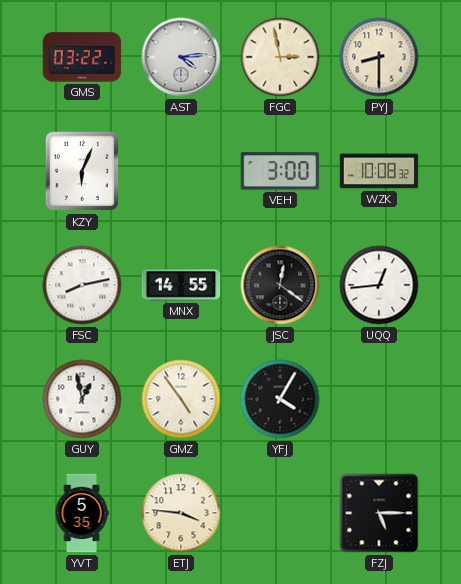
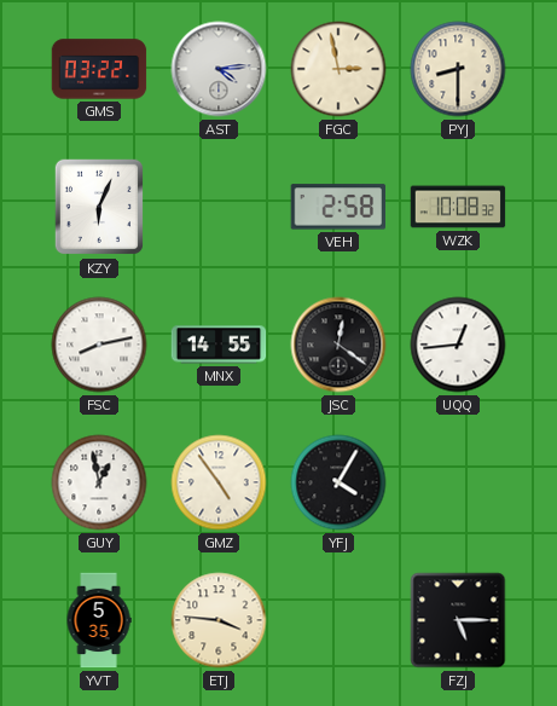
VEH: 3:00 -> 2:58
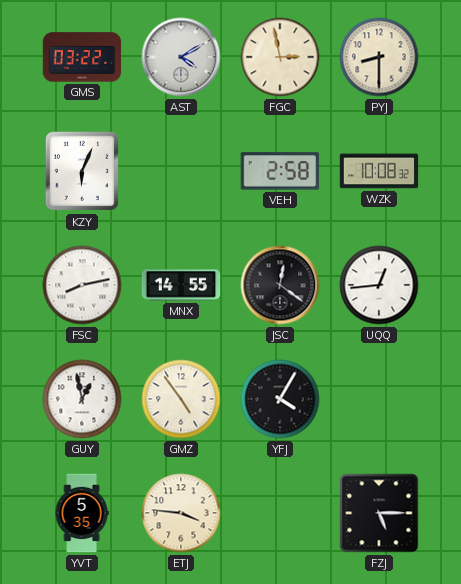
AST: 4:14 -> 4:10
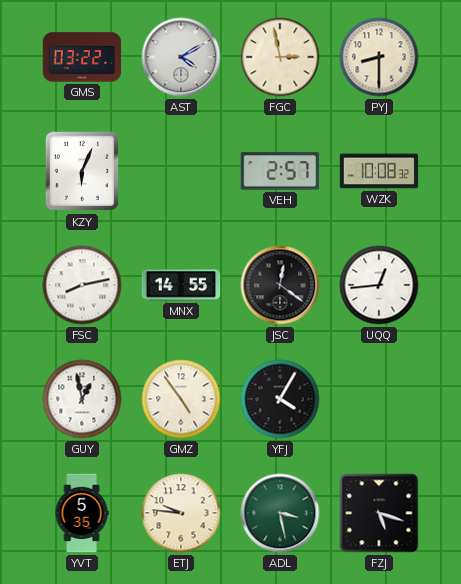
VEH: 2:58 -> 2:57
ETJ: 3:46 -> 9:46
ADL: none -> 3:28
FZJ: 5:15 -> 5:18
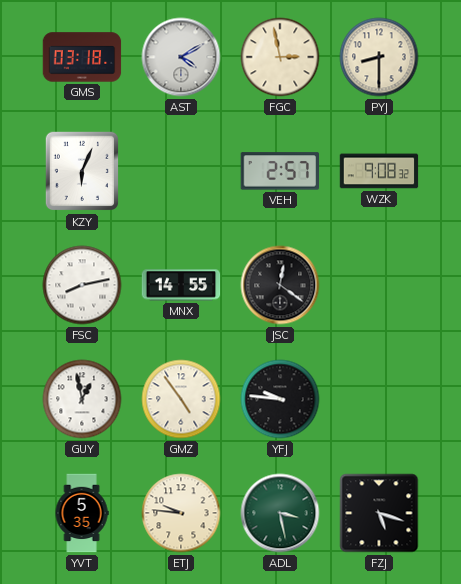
GMS: 03:22 -> 03:18
WZK: 10:08 -> 9:08
UQQ: 12:44 -> none
YFJ: 4:05 -> 9:46
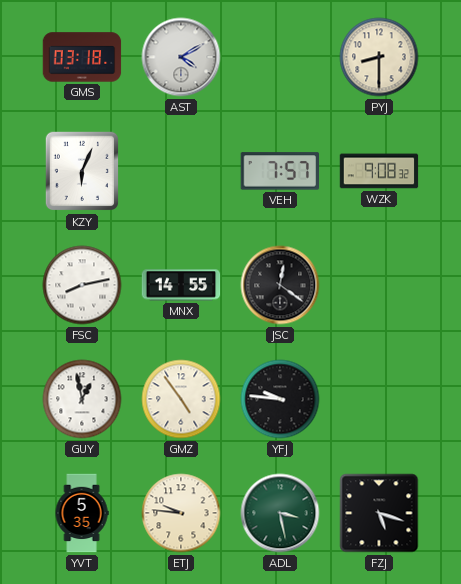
FGC: 2:58 -> none
VEH: 2:57 -> 7:57
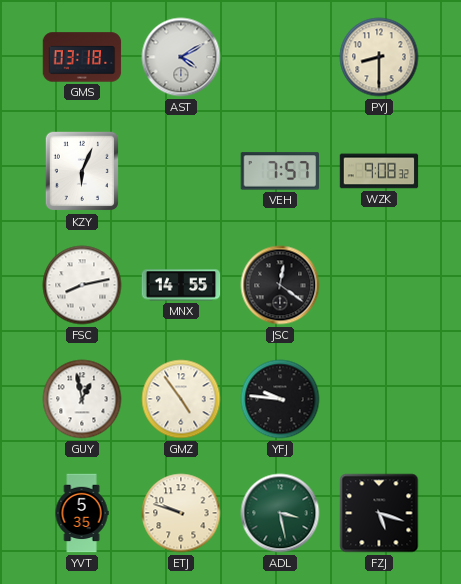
ETJ: 9:46 -> 9:48
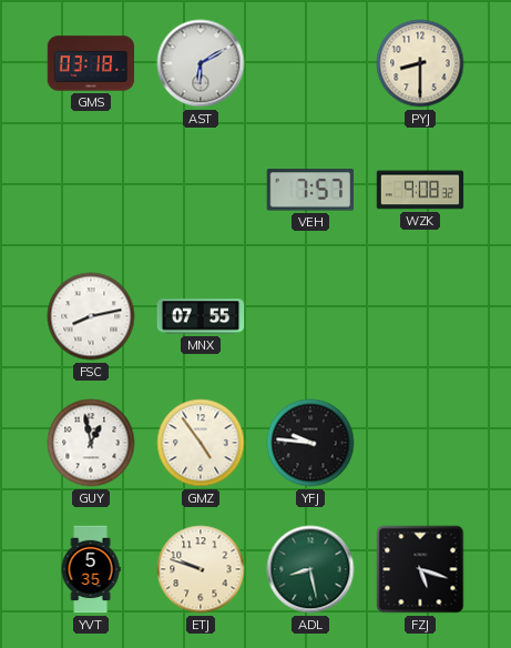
AST: 4:10 -> 6:10
KZY: 6:04 -> none
MNX: 14:55 -> 07:55
JSC: 12:21 -> none
ADL: 3:28 -> 8:28
